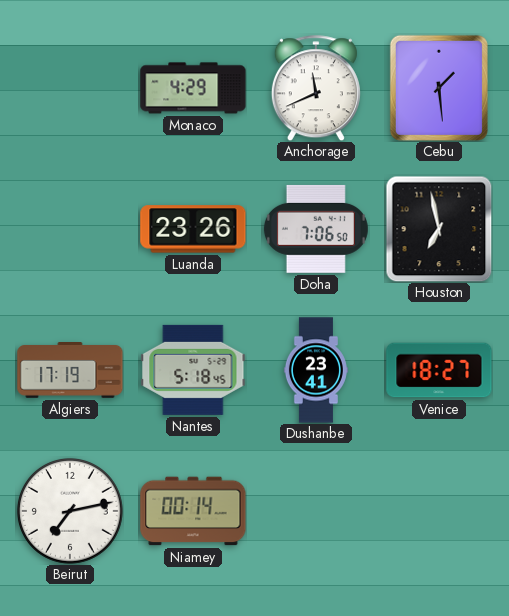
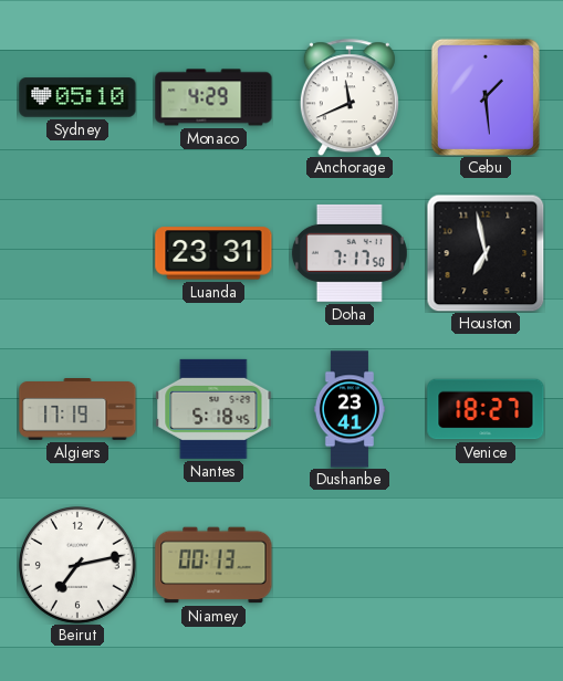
Sydney: none -> 05:10
Luanda: 23:26 -> 23:31
Doha: 7:06 -> 7:17
Niamey: 00:14 -> 00:13
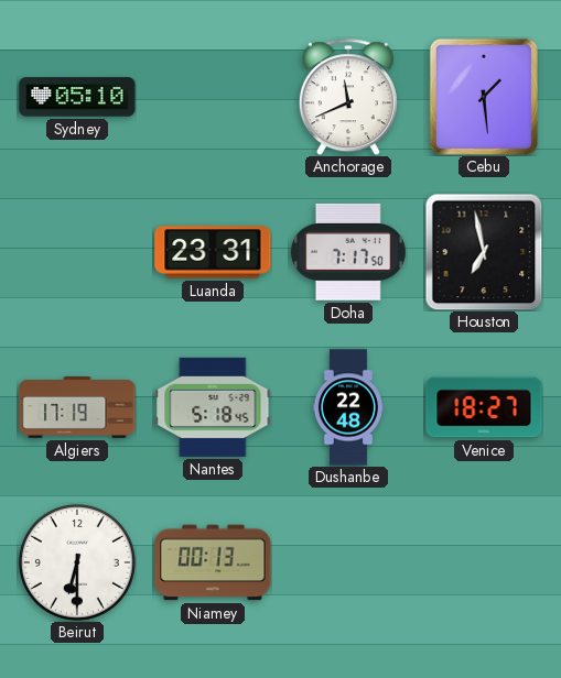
Monaco: 4:29 -> none
Dushanbe: 23:41 -> 22:48
Beirut: 7:13 -> 6:30
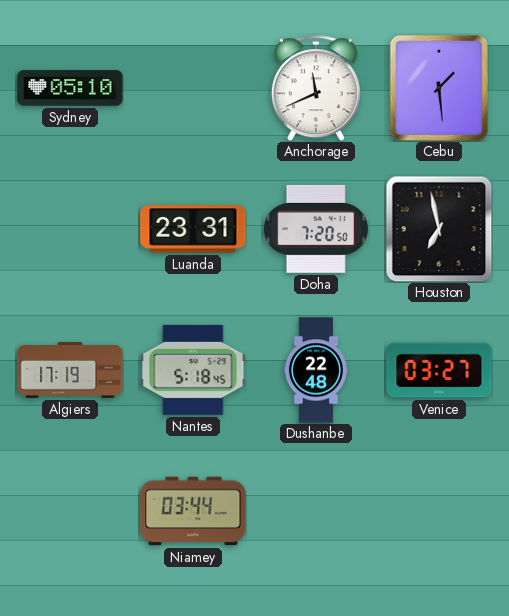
Doha: 7:17 -> 7:20
Venice: 18:27 -> 03:27
Beirut: 6:30 -> none
Niamey: 00:13 -> 03:44
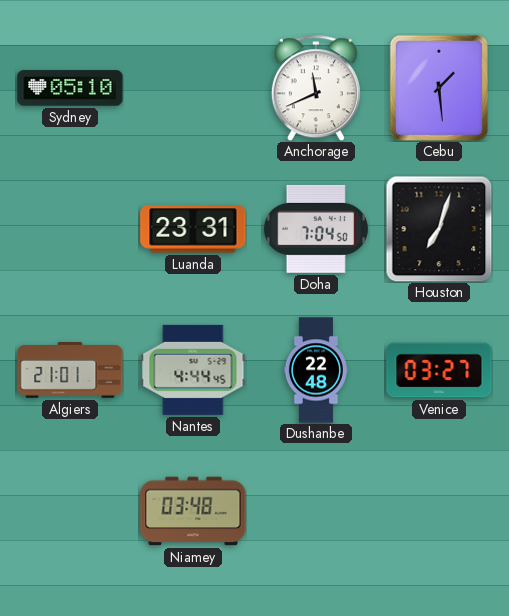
Doha: 7:20 -> 7:04
Houston: 6:58 -> 7:03
Algiers: 17:19 -> 21:01
Nantes: 5:18 -> 4:44
Niamey: 03:44 -> 03:48
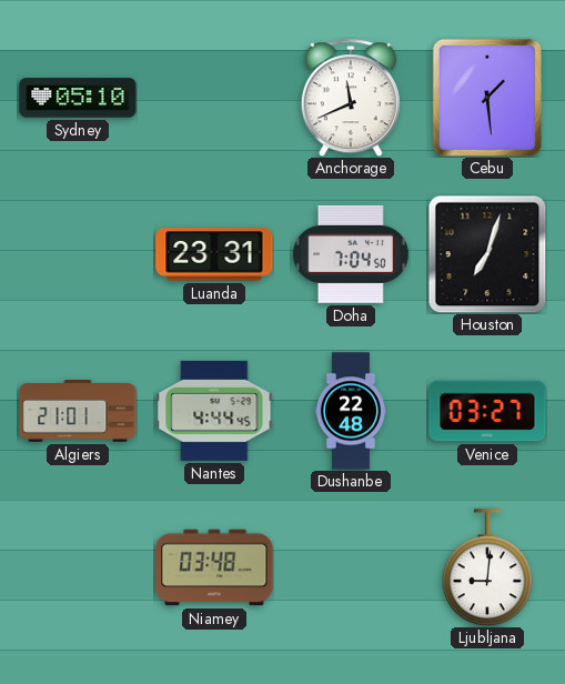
Ljubljana: none -> 9:01
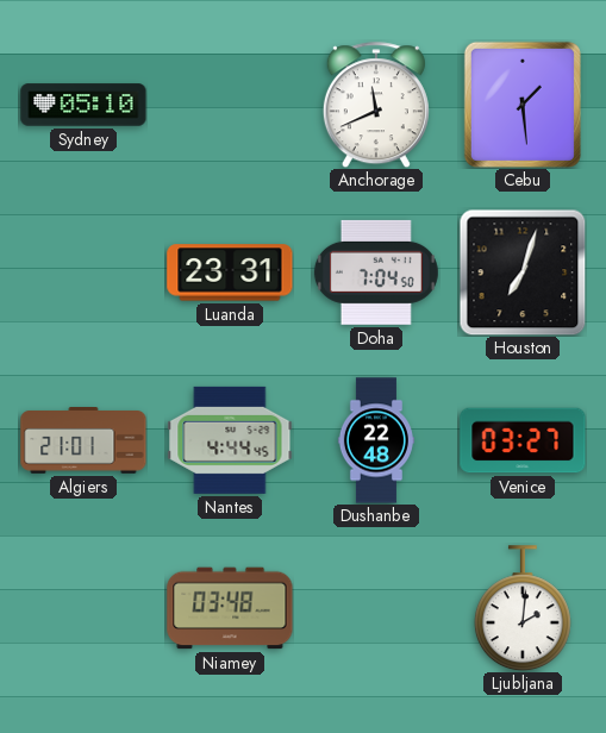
Ljubljana: 9:01 -> 2:01
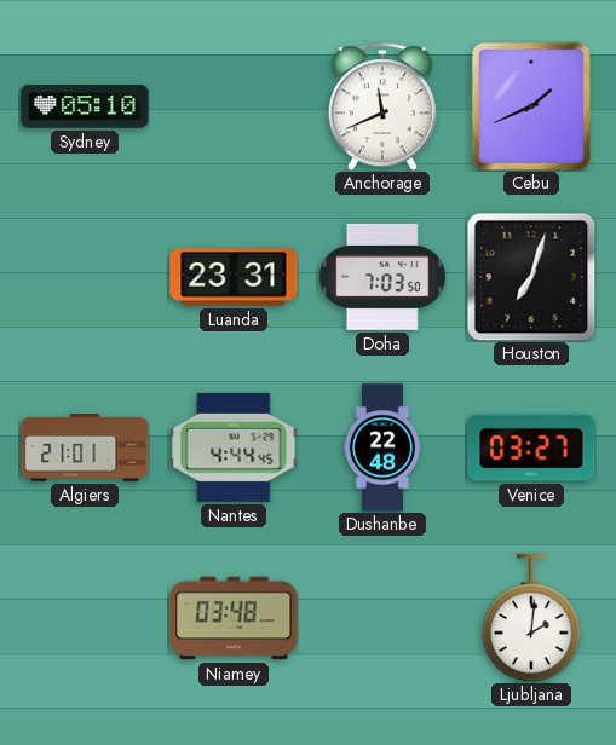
Cebu: 1:29 -> 1:41
Doha: 7:04 -> 7:03
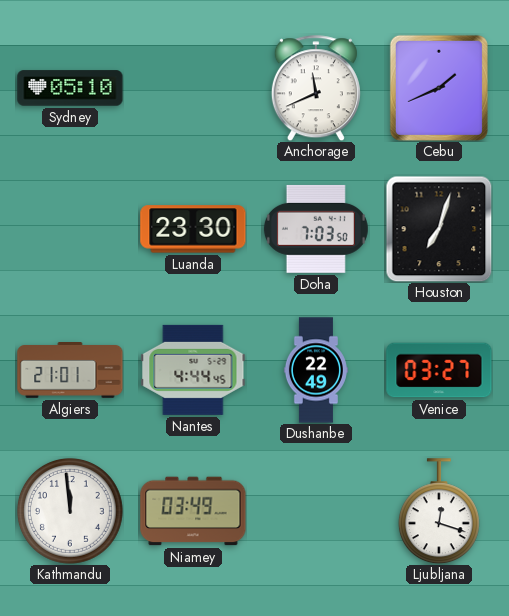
Luanda: 23:31 -> 23:30
Dushanbe: 22:48 -> 22:49
Kathmandu: none -> 11:59
Niamey: 03:48 -> 03:49
Ljubljana: 2:01 -> 12:18
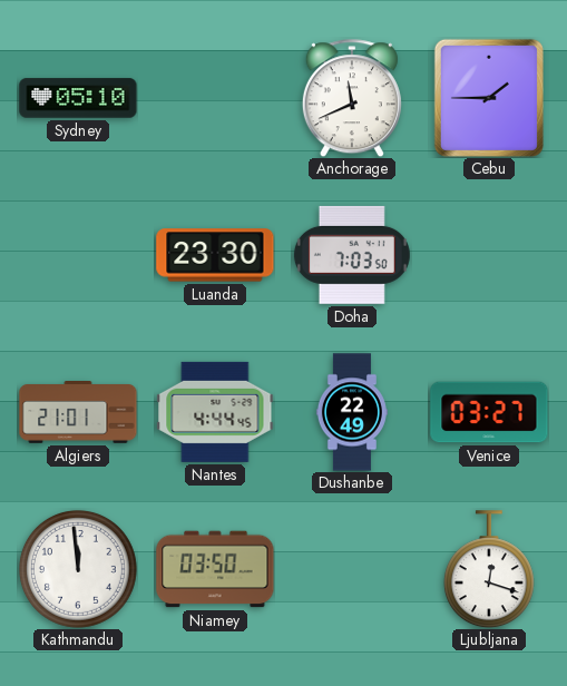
Cebu: 1:41 -> 1:45
Houston: 7:03 -> none
Niamey: 03:49 -> 03:50
